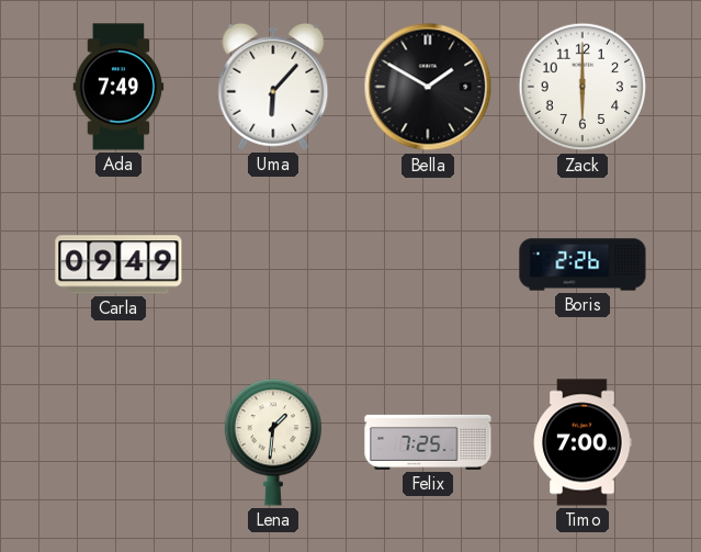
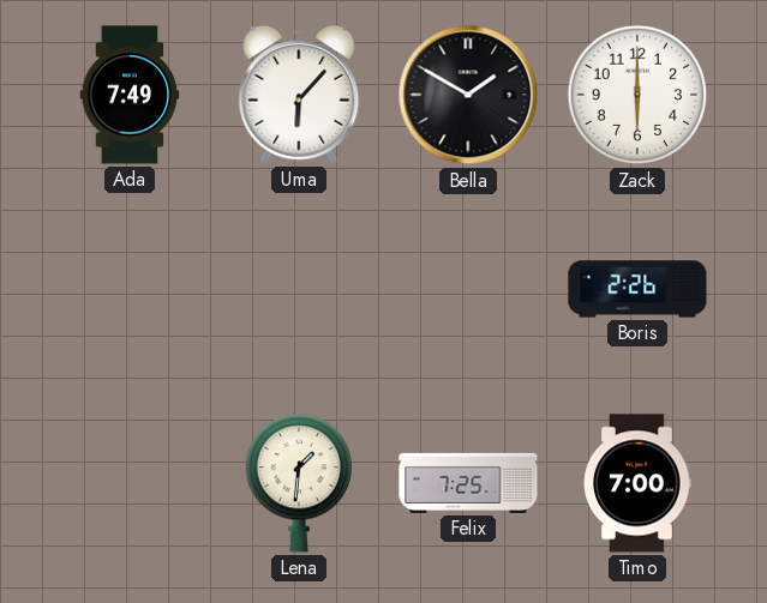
Carla: 09:49 -> none
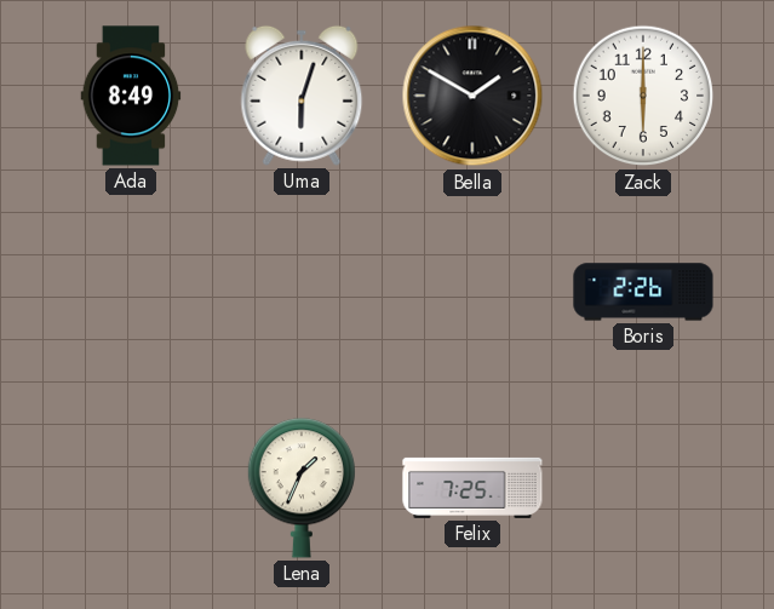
Ada: 7:49 -> 8:49
Uma: 6:07 -> 6:03
Lena: 1:31 -> 1:34
Timo: 7:00 -> none
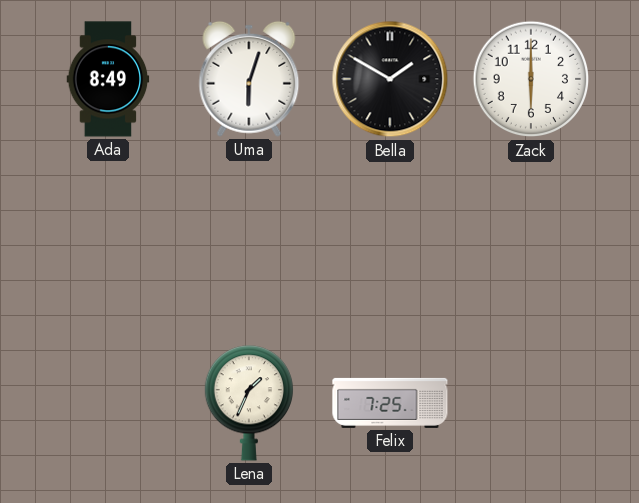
Boris: 2:26 -> none
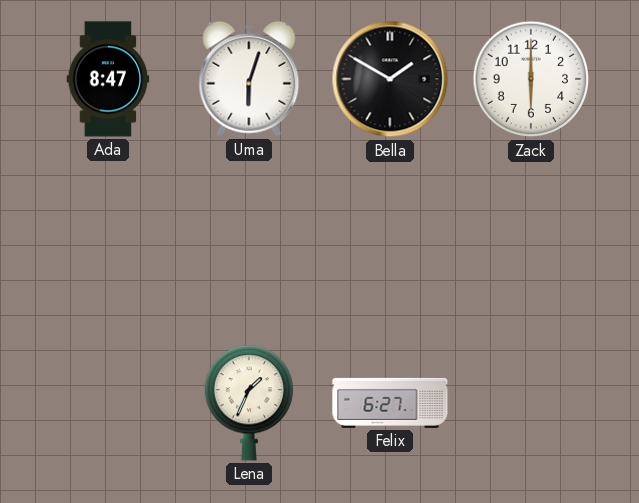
Ada: 8:49 -> 8:47
Felix: 7:25 -> 6:27
